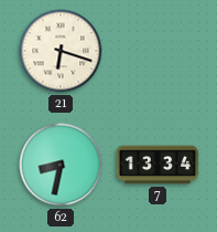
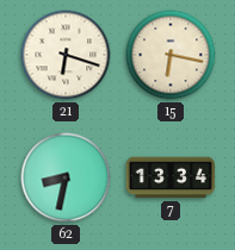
15: none -> 6:17
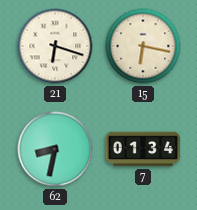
7: 13:34 -> 01:34
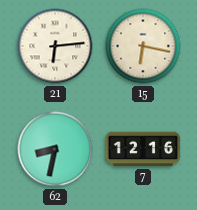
21: 6:18 -> 6:14
7: 01:34 -> 12:16
